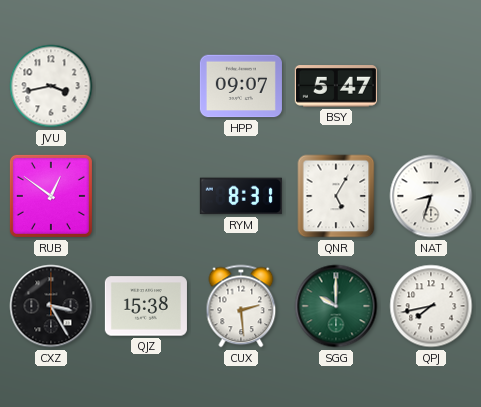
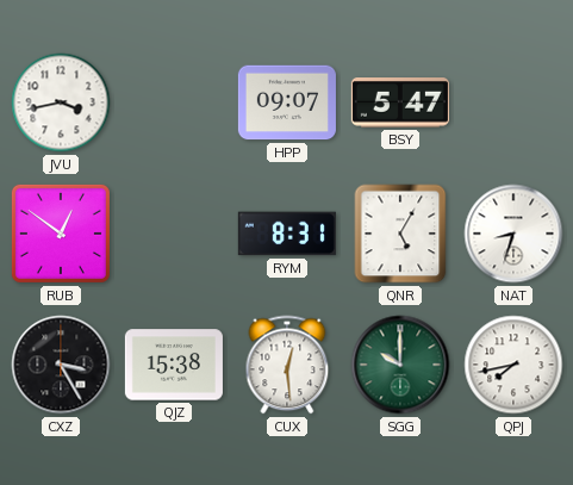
CUX: 2:29 -> 12:29
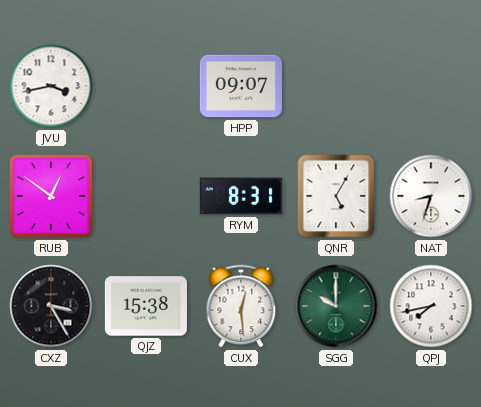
BSY: 5:47 -> none
